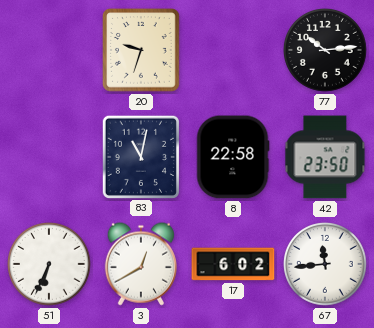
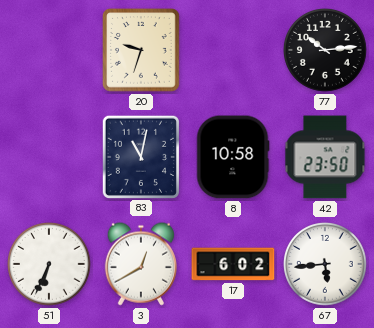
8: 22:58 -> 10:58
67: 11:44 -> 5:44
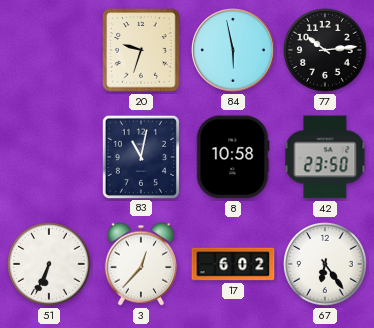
84: none -> 5:58
3: 12:40 -> 12:37
67: 5:44 -> 6:24
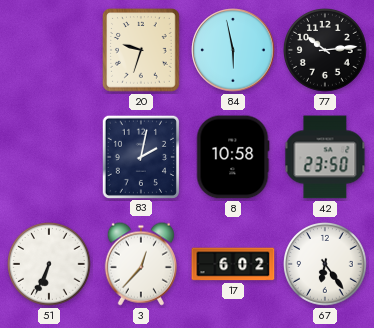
83: 11:02 -> 2:02
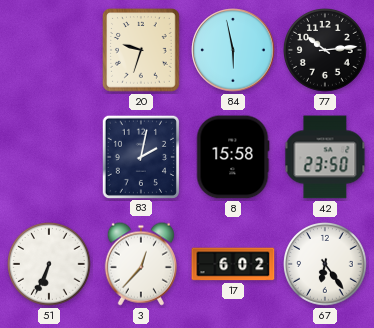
8: 10:58 -> 15:58
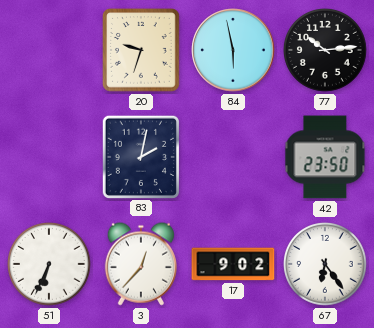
8: 15:58 -> none
17: 6:02 -> 9:02
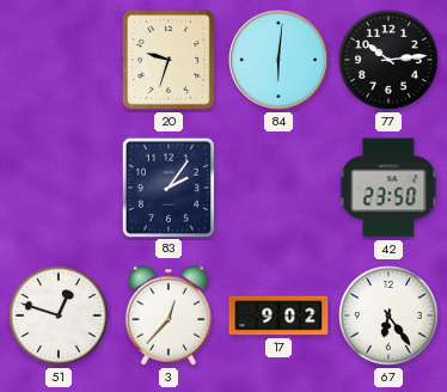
84: 5:58 -> 6:01
83: 2:02 -> 2:06
51: 6:34 -> 12:48
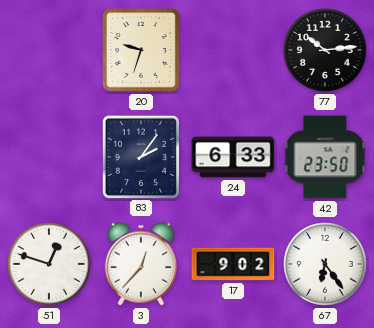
84: 6:01 -> none
24: none -> 6:33
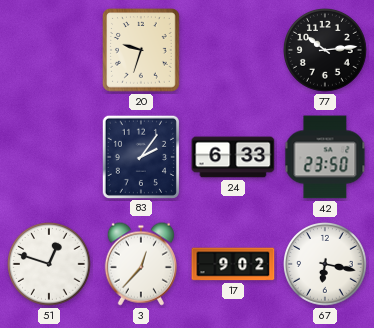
67: 6:24 -> 6:17
